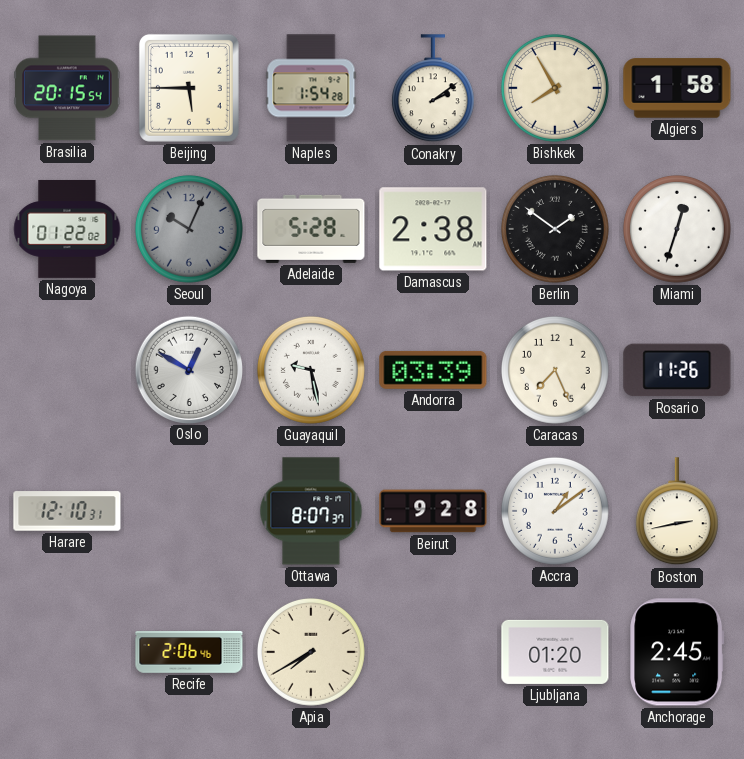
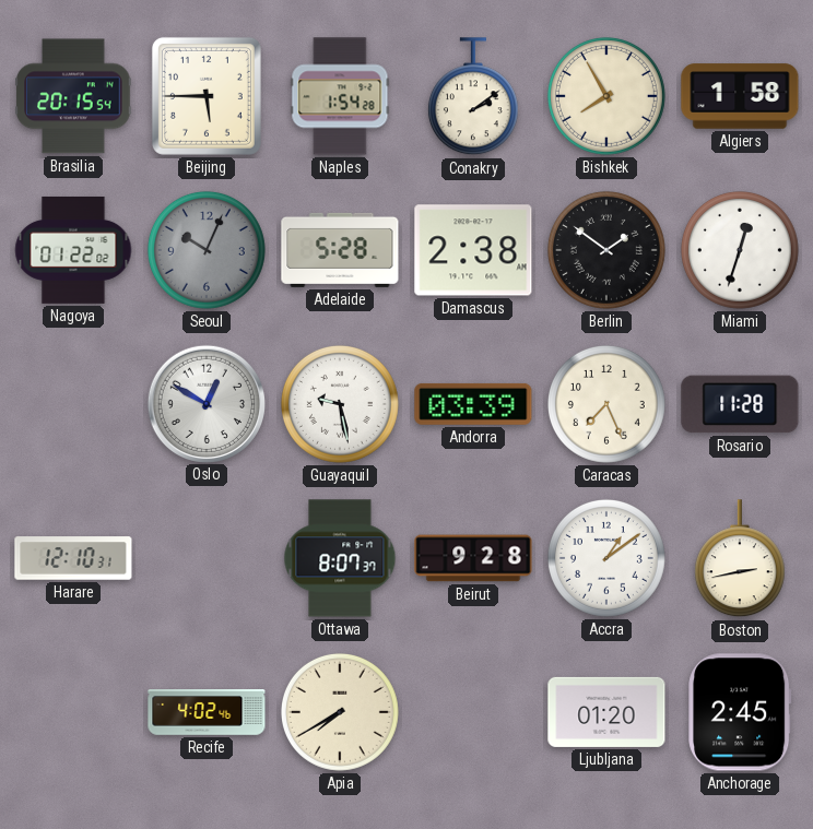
Rosario: 11:26 -> 11:28
Recife: 2:06 -> 4:02
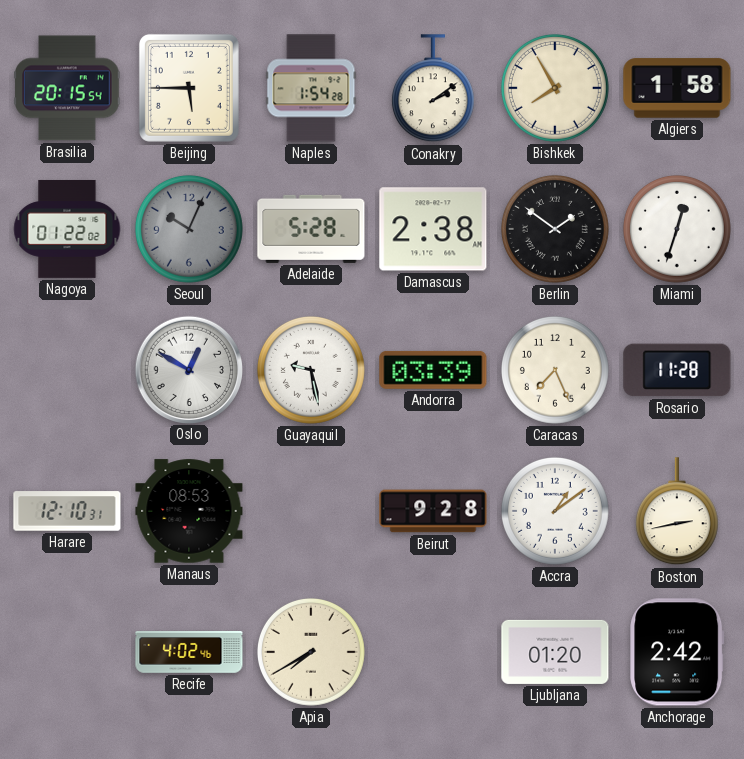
Manaus: none -> 08:53
Ottawa: 8:07 -> none
Anchorage: 2:45 -> 2:42
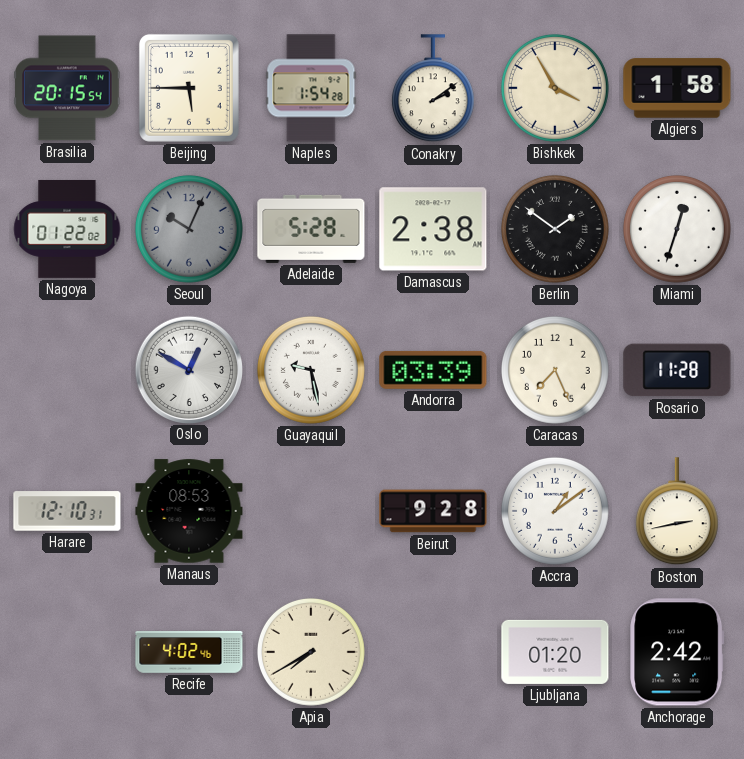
Bishkek: 7:55 -> 3:55
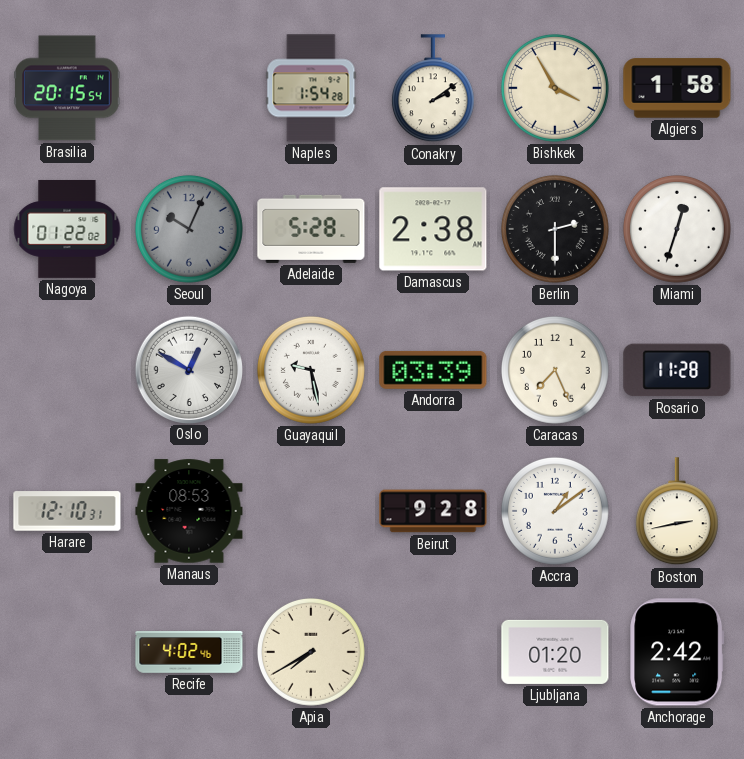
Beijing: 5:45 -> none
Berlin: 1:51 -> 2:30
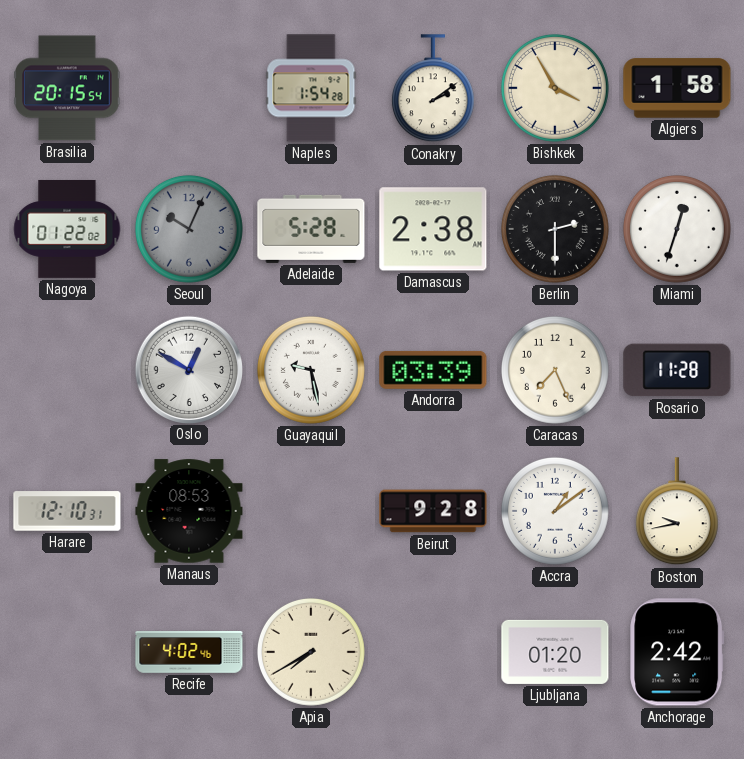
Boston: 2:43 -> 9:43
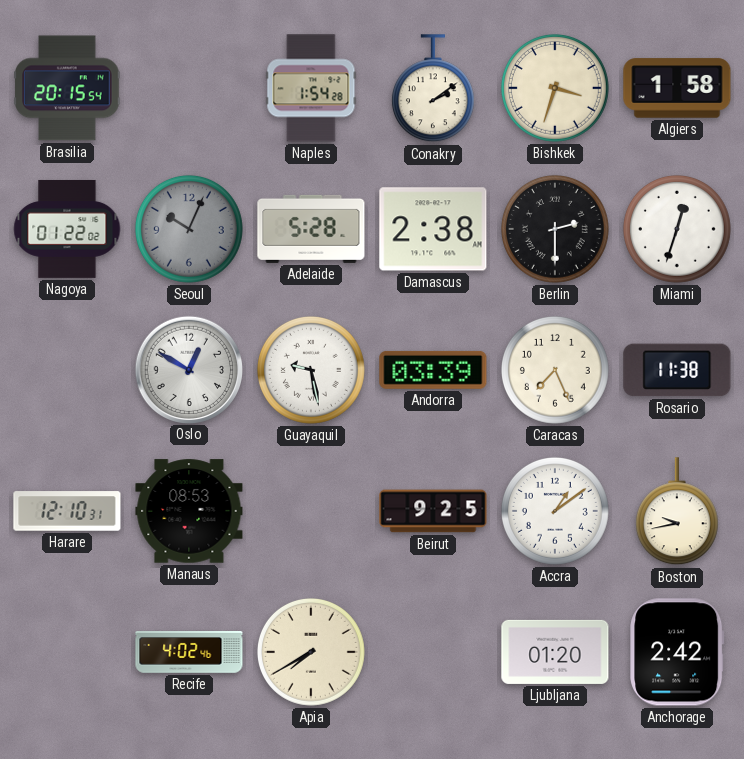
Bishkek: 3:55 -> 3:33
Rosario: 11:28 -> 11:38
Beirut: 9:28 -> 9:25
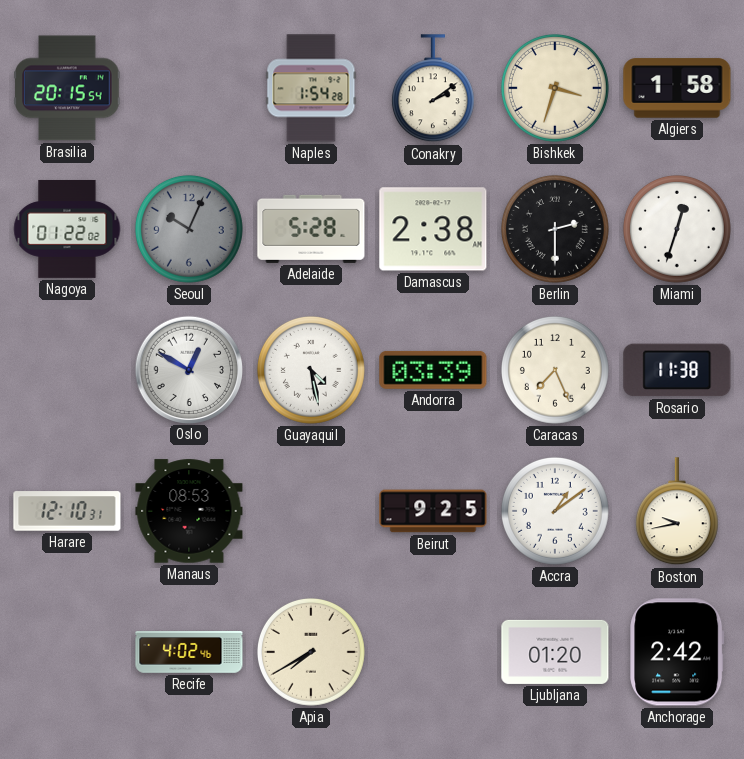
Guayaquil: 9:28 -> 4:28
